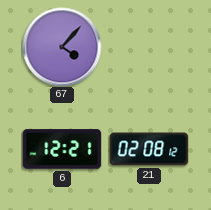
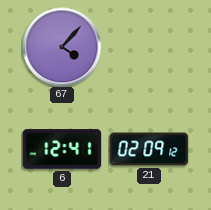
6: 12:21 -> 12:41
21: 02:08 -> 02:09
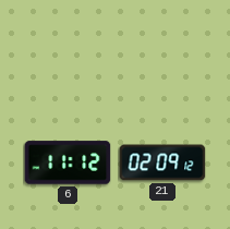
67: 4:07 -> none
6: 12:41 -> 11:12
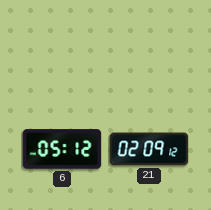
6: 11:12 -> 05:12
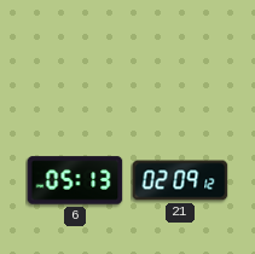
6: 05:12 -> 05:13
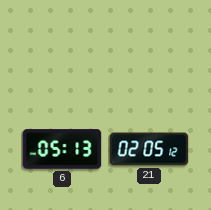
21: 02:09 -> 02:05
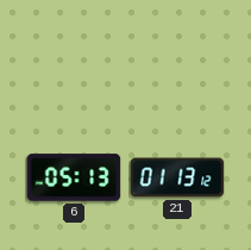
21: 02:05 -> 01:13
